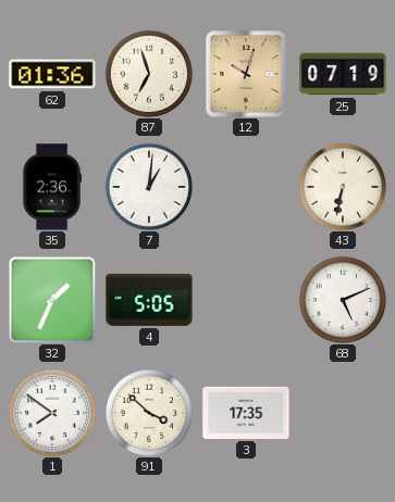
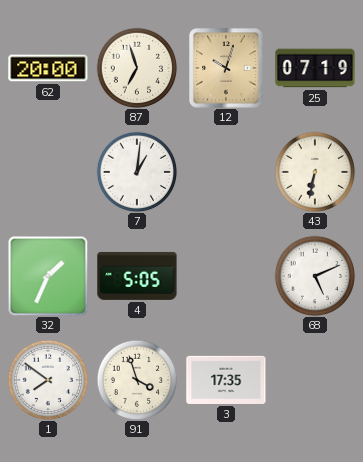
62: 01:36 -> 20:00
35: 2:36 -> none
91: 3:52 -> 3:57
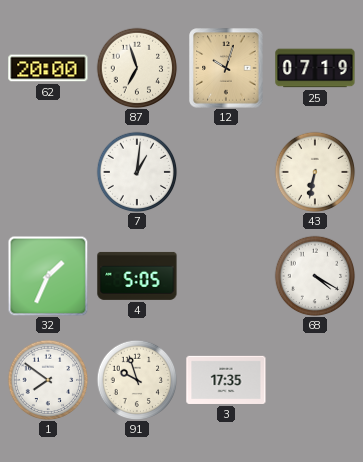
68: 5:11 -> 4:20
91: 3:57 -> 9:57
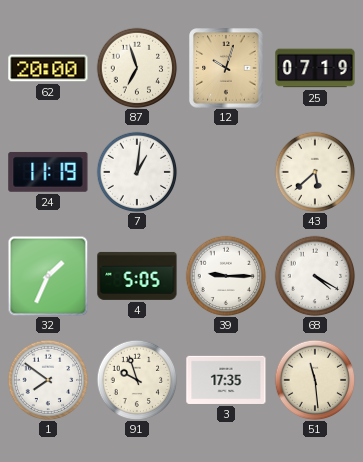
24: none -> 11:19
43: 6:32 -> 5:38
39: none -> 9:15
51: none -> 11:29
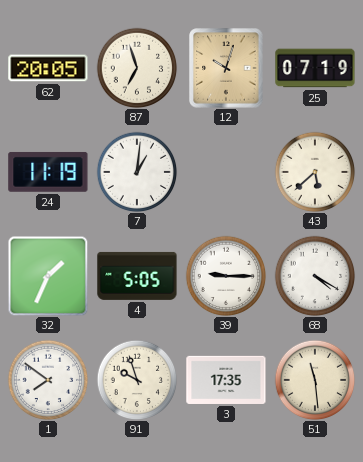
62: 20:00 -> 20:05
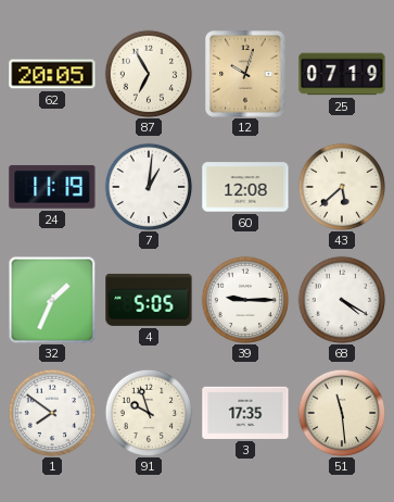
87: 6:57 -> 6:55
60: none -> 12:08
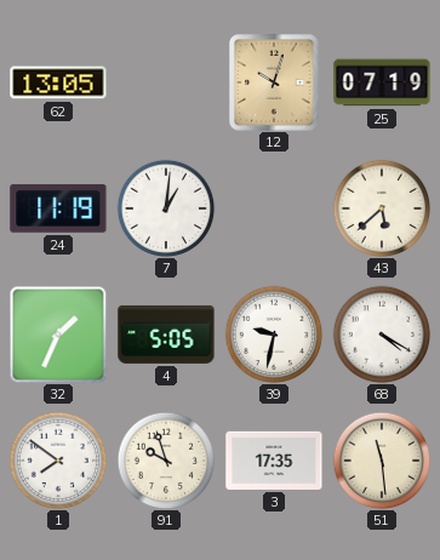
62: 20:05 -> 13:05
87: 6:55 -> none
60: 12:08 -> none
39: 9:15 -> 9:32
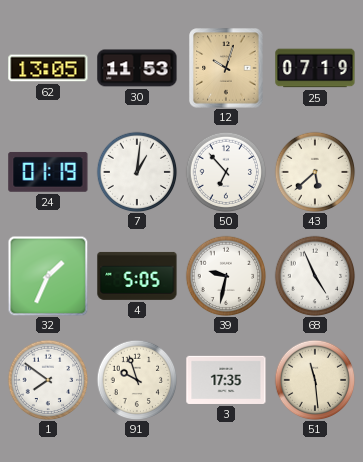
30: none -> 11:53
24: 11:19 -> 01:19
50: none -> 6:53
68: 4:20 -> 4:56
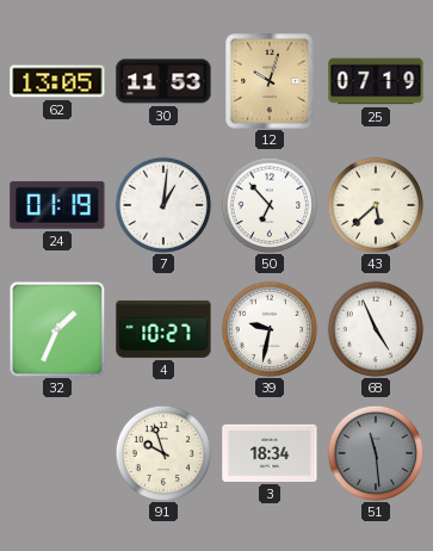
4: 5:05 -> 10:27
1: 7:51 -> none
3: 17:35 -> 18:34
51 dial: cream -> grey
